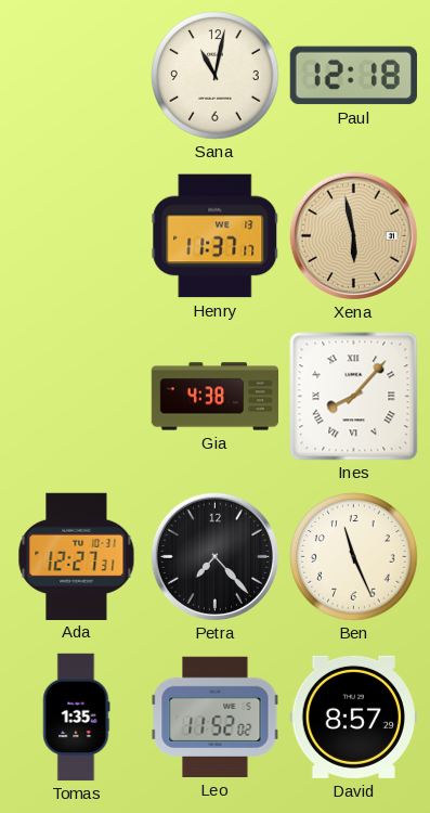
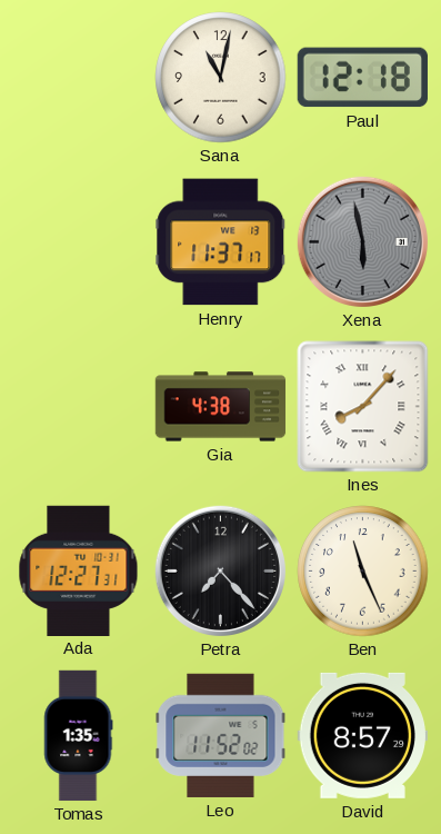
Xena dial: champagne -> grey
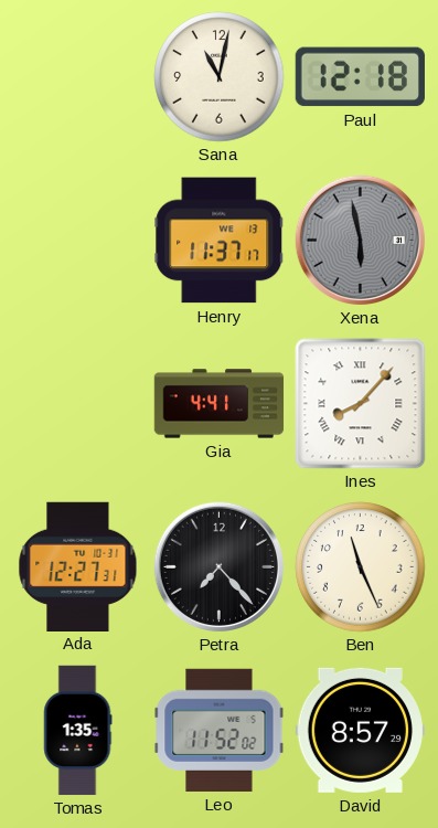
Gia: 4:38 -> 4:41
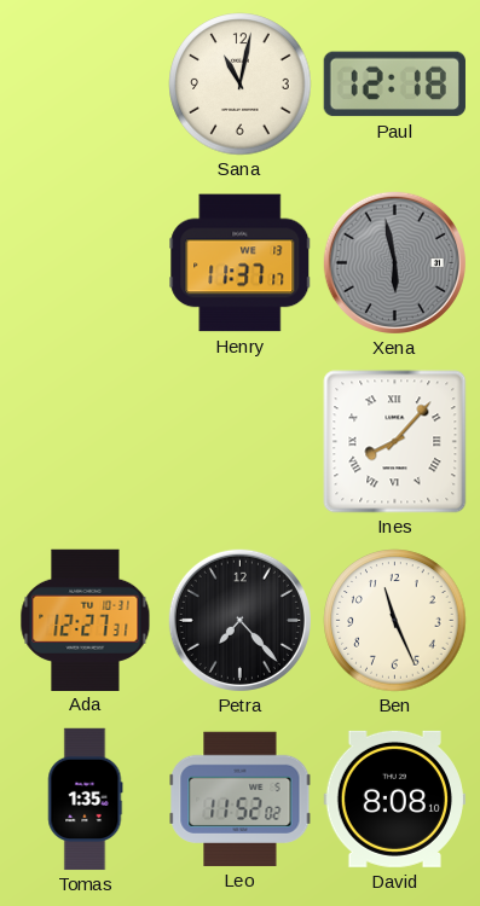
Gia: 4:41 -> none
David: 8:57 -> 8:08
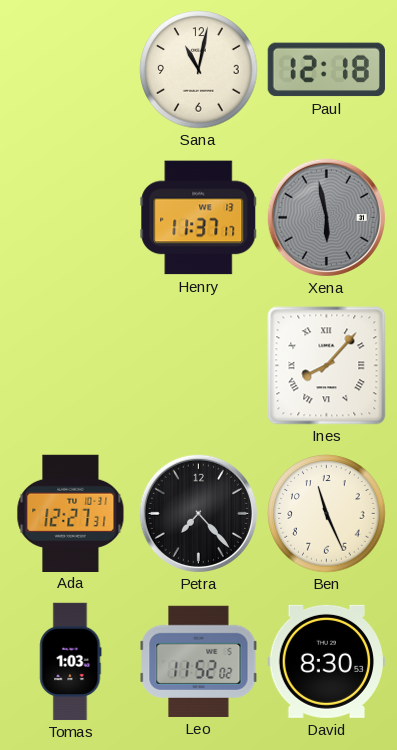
Tomas: 1:35 -> 1:03
David: 8:08 -> 8:30
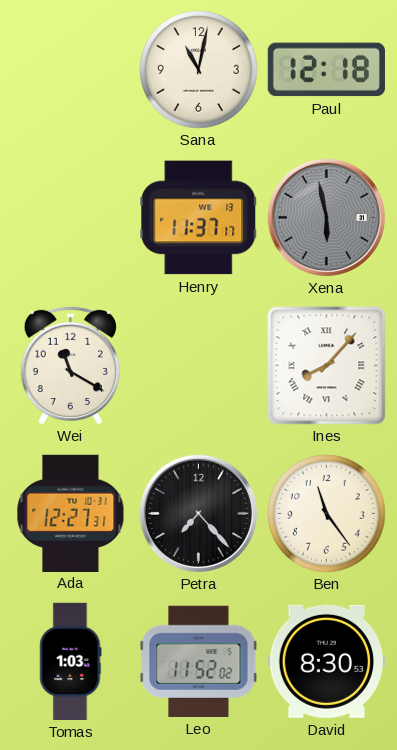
Wei: none -> 11:20
Ben: 11:26 -> 11:24
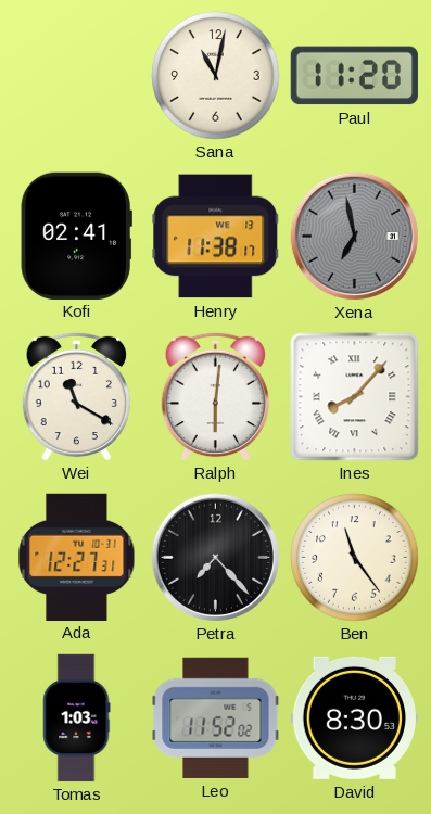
Paul: 12:18 -> 11:20
Kofi: none -> 02:41
Henry: 11:37 -> 11:38
Xena: 5:58 -> 6:58
Ralph: none -> 6:01
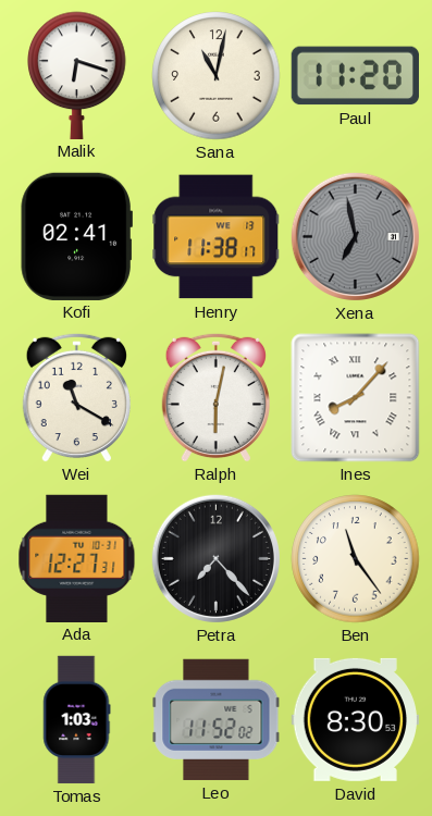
Malik: none -> 6:18
Ralph: 6:01 -> 6:02
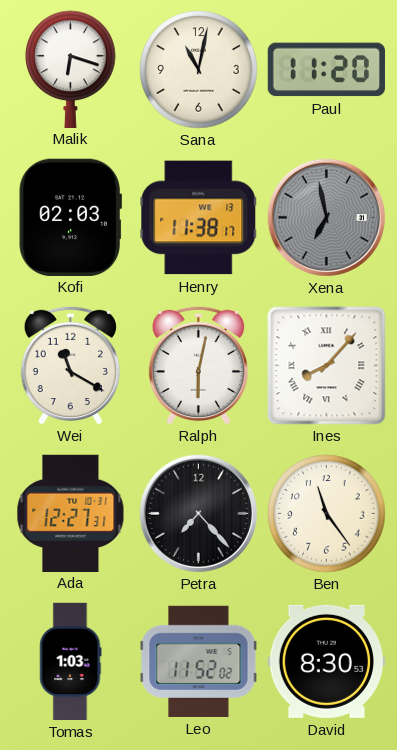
Kofi: 02:41 -> 02:03
